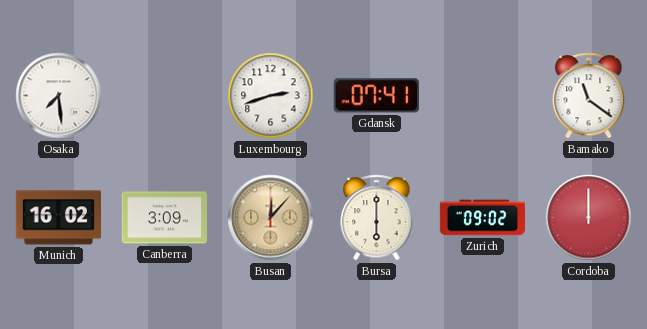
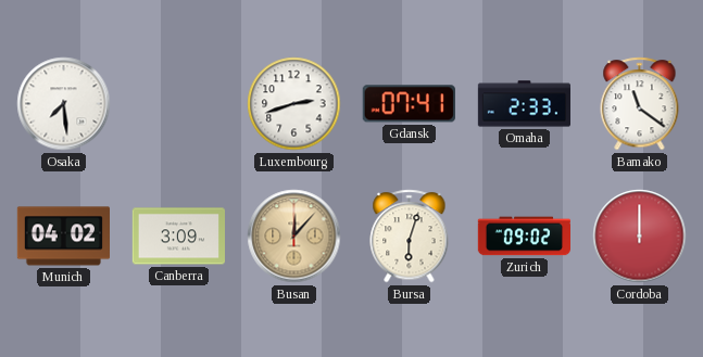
Omaha: none -> 2:33
Munich: 16:02 -> 04:02
Bursa: 6:00 -> 6:03
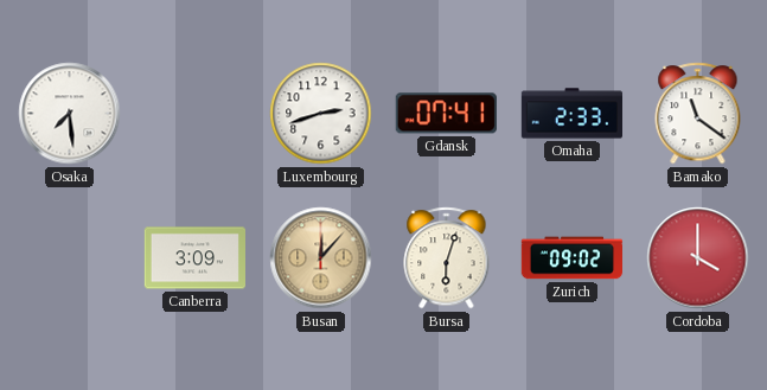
Munich: 04:02 -> none
Cordoba: 12:00 -> 4:00
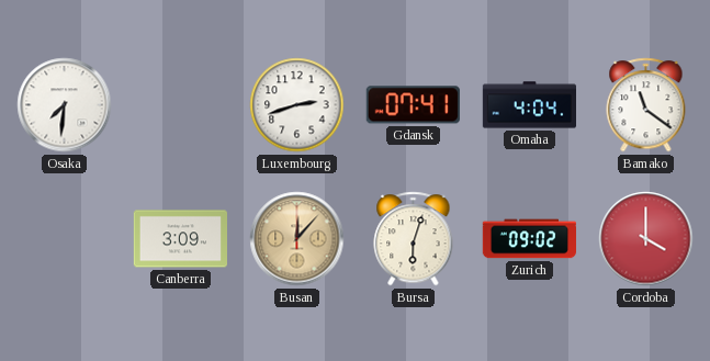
Osaka: 7:29 -> 7:31
Omaha: 2:33 -> 4:04
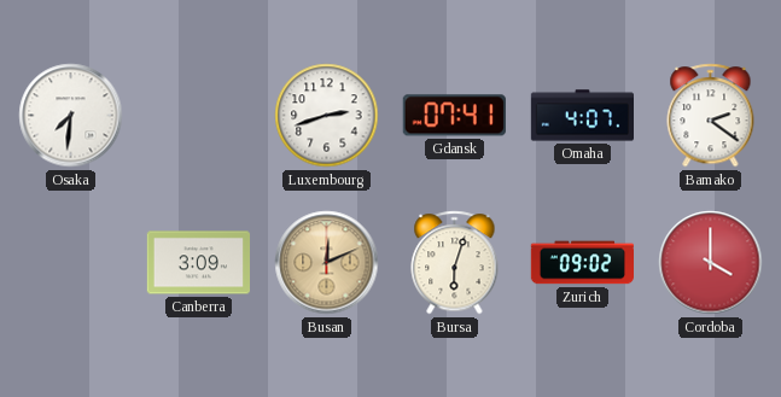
Omaha: 4:04 -> 4:07
Bamako: 11:21 -> 2:21
Busan: 12:07 -> 12:11
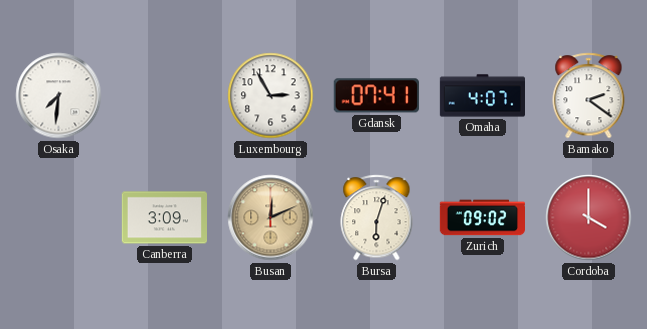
Luxembourg: 2:42 -> 2:55
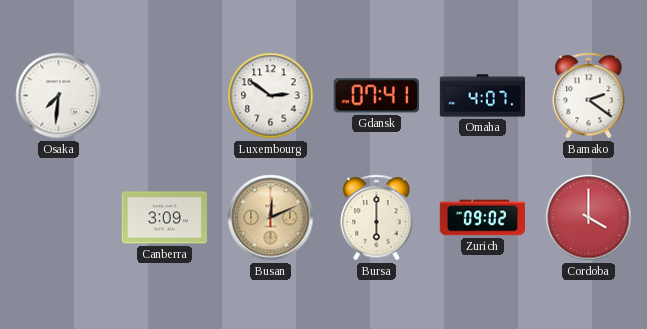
Luxembourg: 2:55 -> 2:51
Bursa: 6:03 -> 6:00
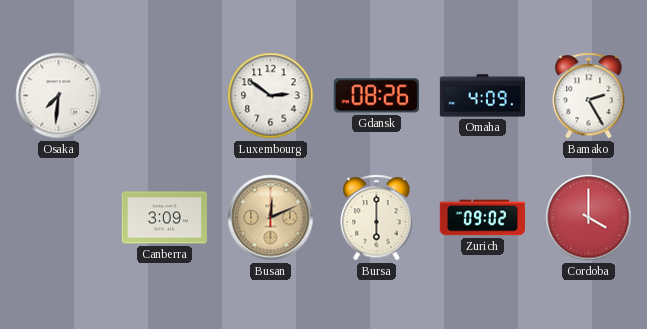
Gdansk: 07:41 -> 08:26
Omaha: 4:07 -> 4:09
Bamako: 2:21 -> 2:25
